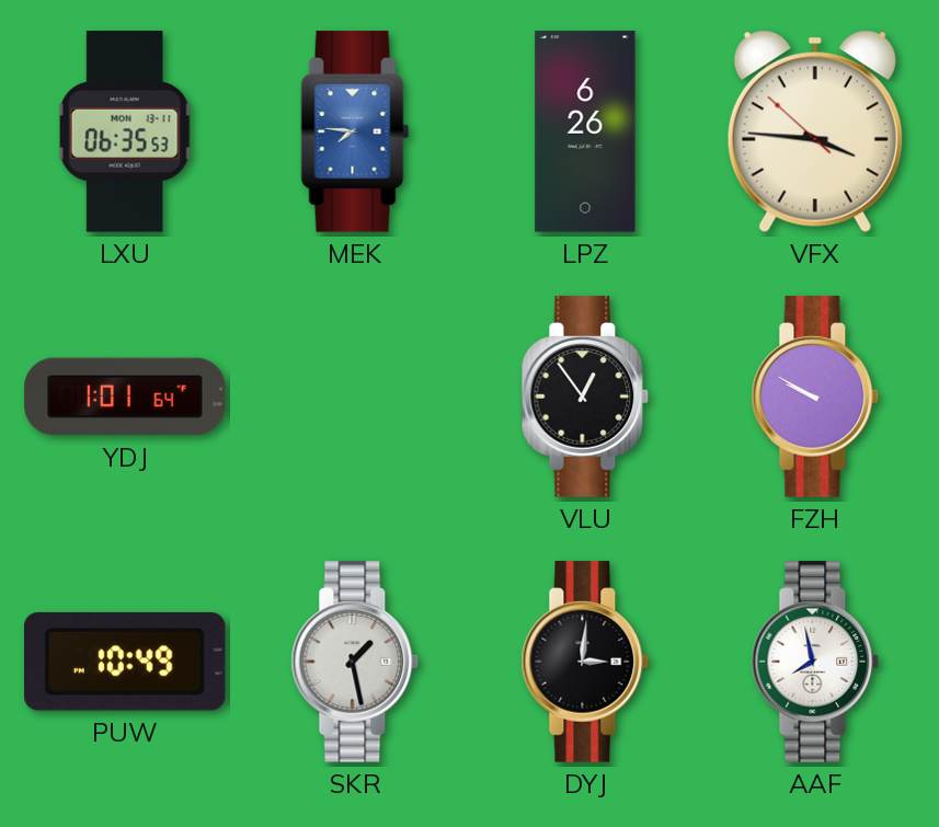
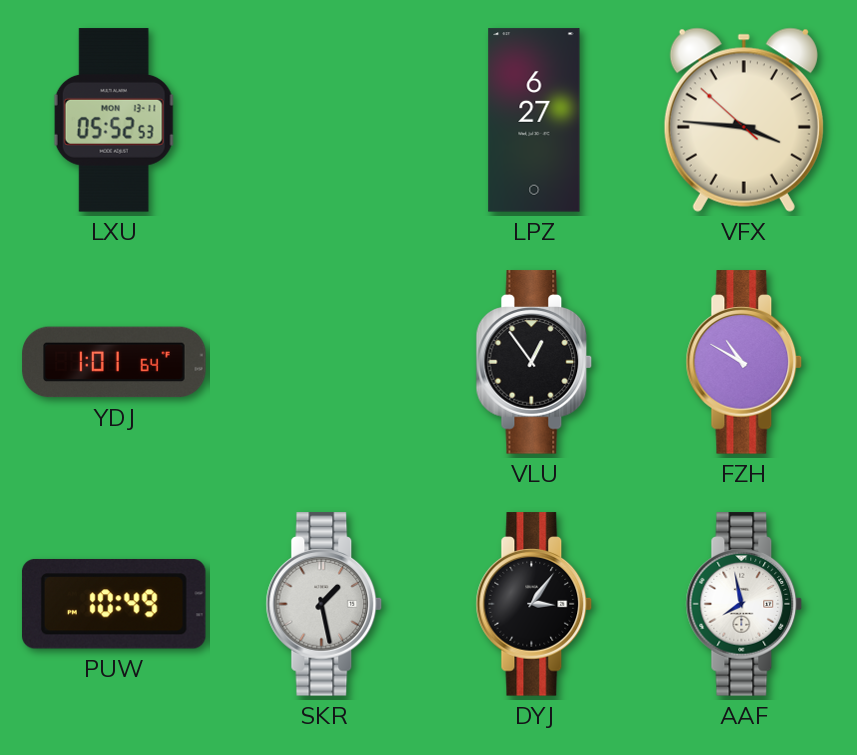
LXU: 06:35 -> 05:52
MEK: 7:46 -> none
LPZ: 6:26 -> 6:27
FZH: 9:50 -> 10:50
DYJ: 3:01 -> 3:06
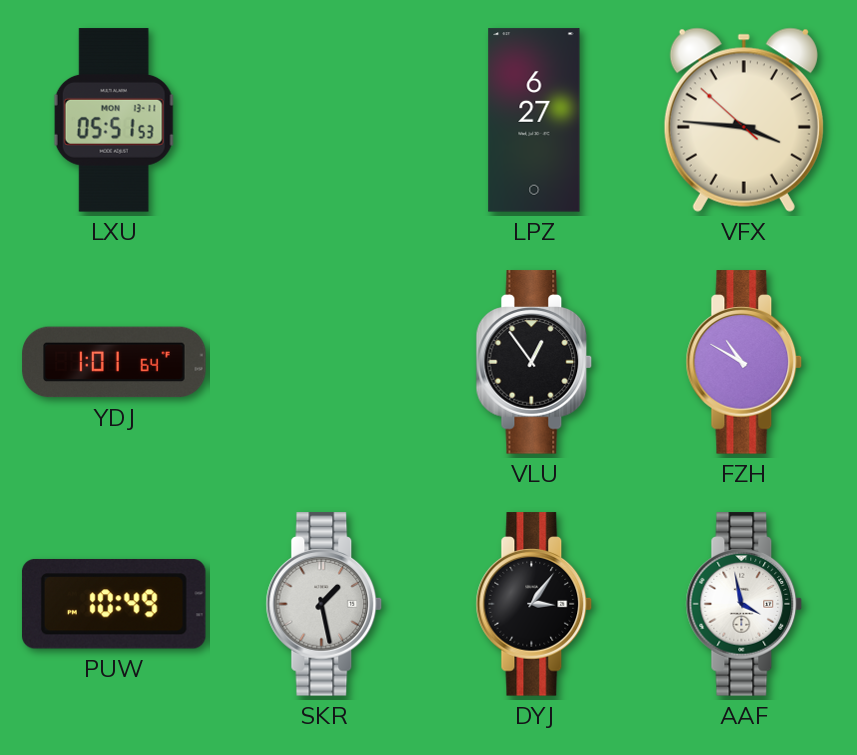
LXU: 05:52 -> 05:51
AAF: 7:58 -> 3:58
